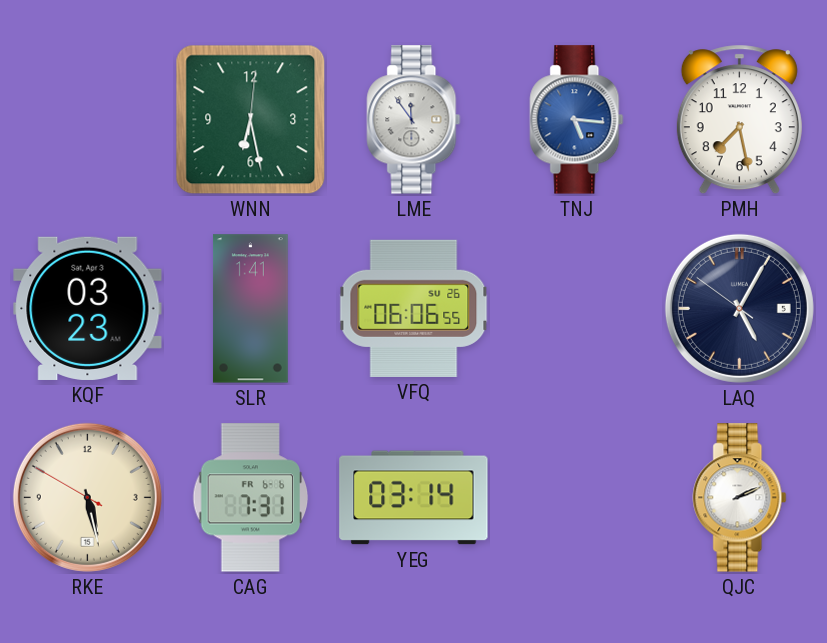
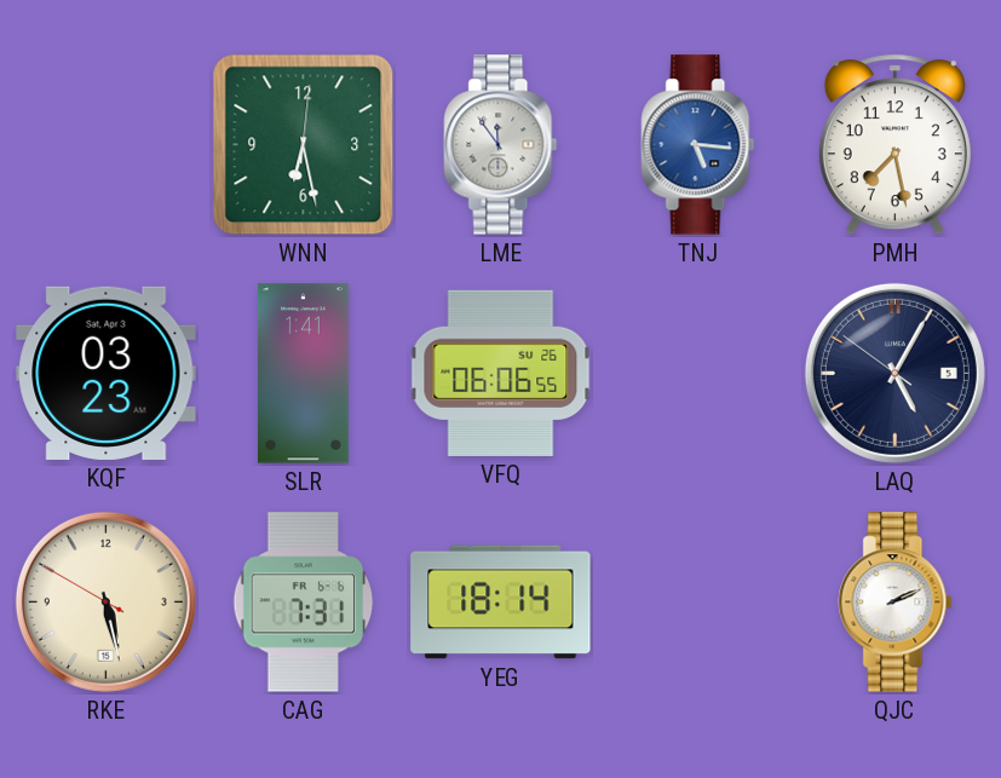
YEG: 03:14 -> 18:14
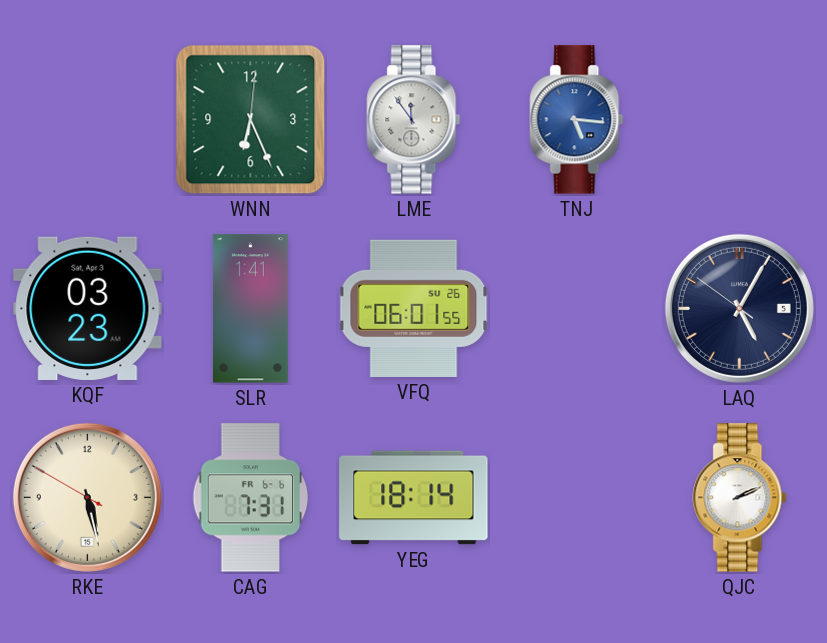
WNN: 6:28 -> 6:26
PMH: 7:28 -> none
VFQ: 06:06 -> 06:01
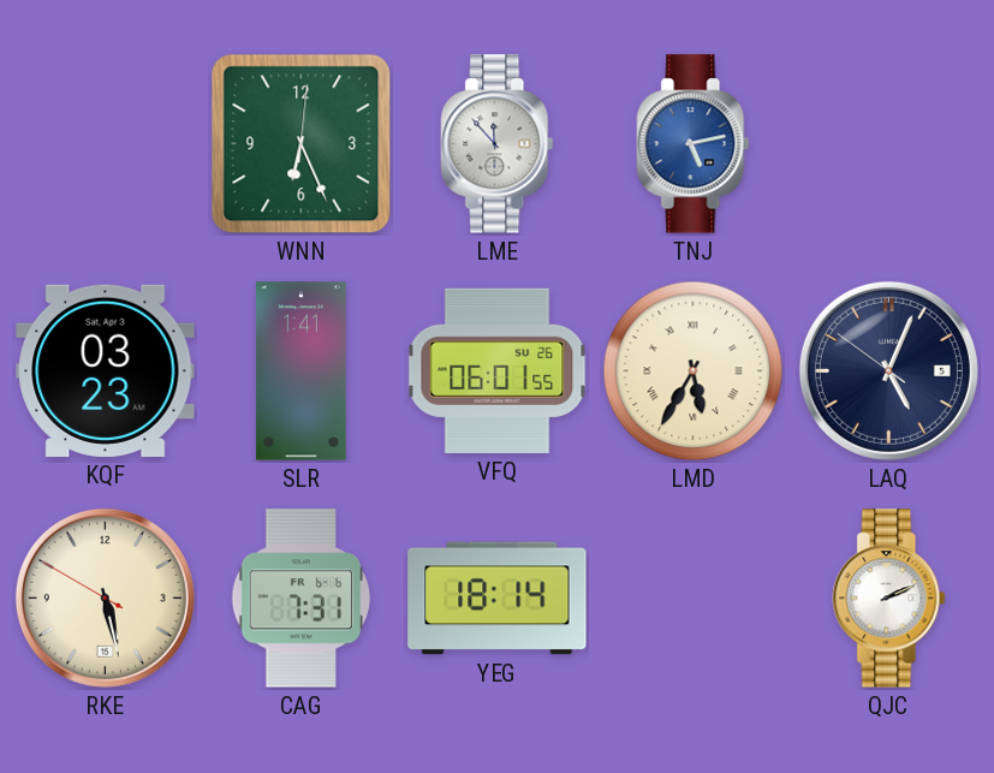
LME: 11:54 -> 11:53
TNJ: 5:16 -> 5:13
LMD: none -> 5:35
LAQ: 5:04 -> 5:03
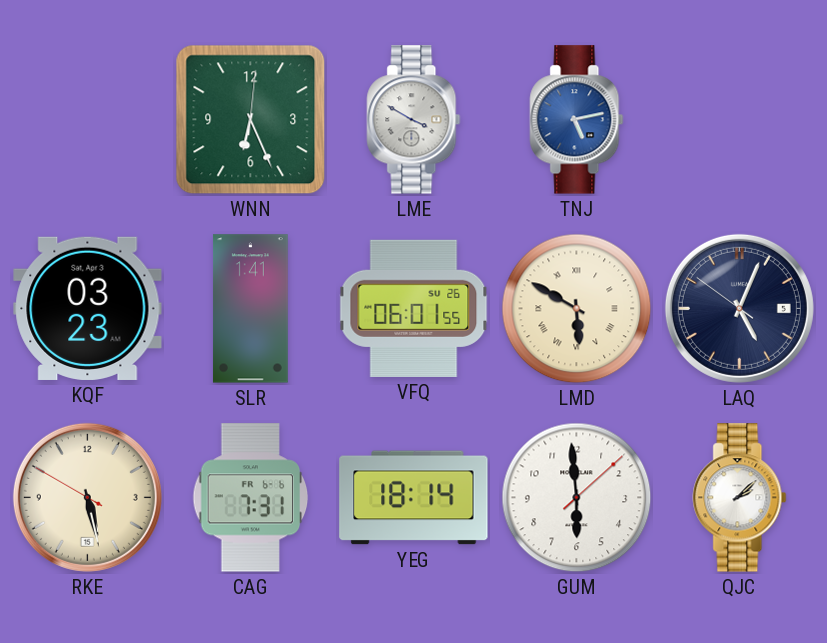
LME: 11:53 -> 3:50
LMD: 5:35 -> 5:50
GUM: none -> 5:59
QJC: 2:11 -> 2:08
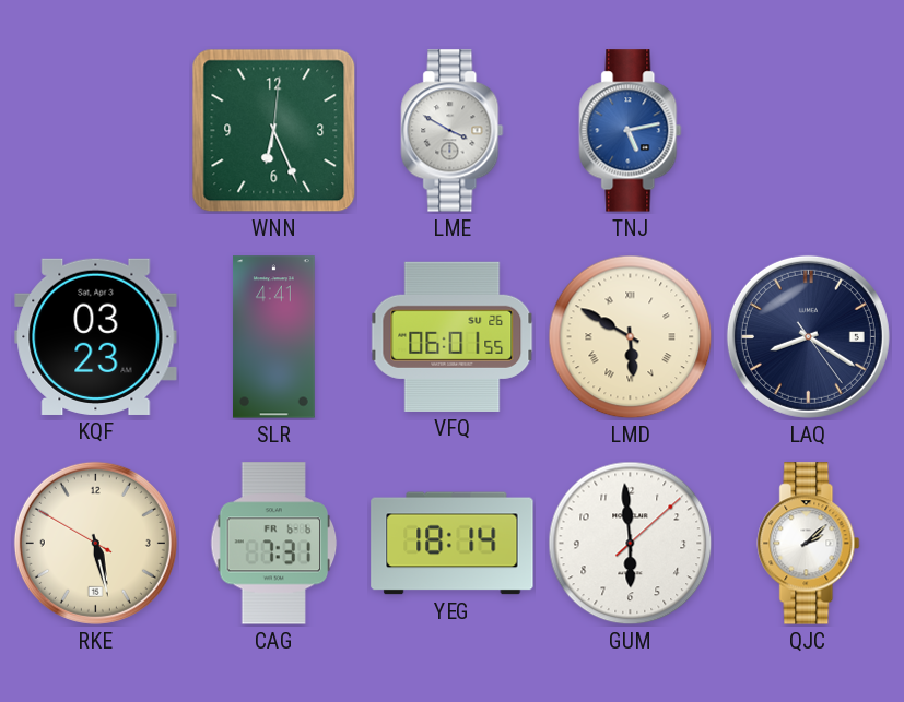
SLR: 1:41 -> 4:41
LAQ: 5:03 -> 8:20
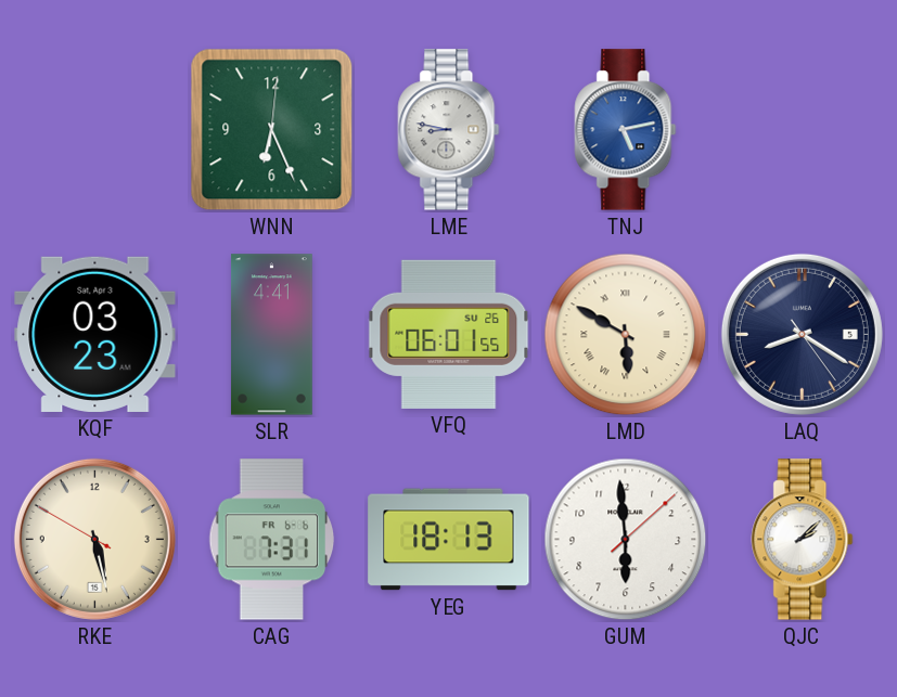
LME: 3:50 -> 8:47
YEG: 18:14 -> 18:13
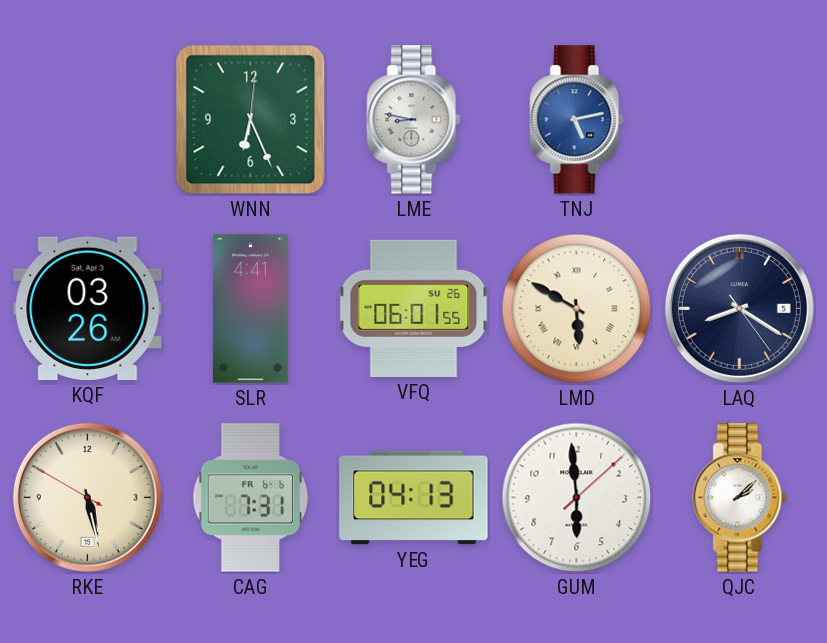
KQF: 03:23 -> 03:26
YEG: 18:13 -> 04:13
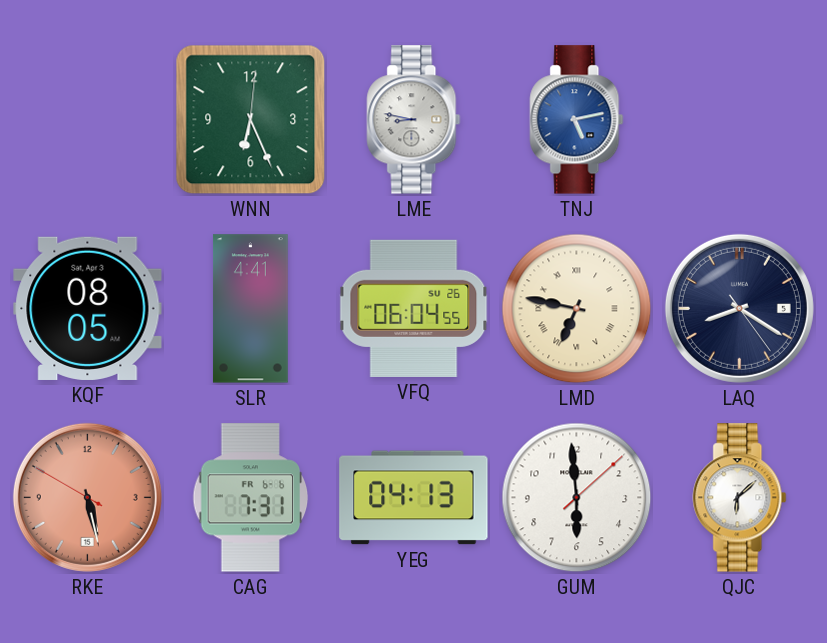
KQF: 03:26 -> 08:05
VFQ: 06:01 -> 06:04
LMD: 5:50 -> 6:47
RKE dial: cream -> salmon
QJC: 2:08 -> 6:08
